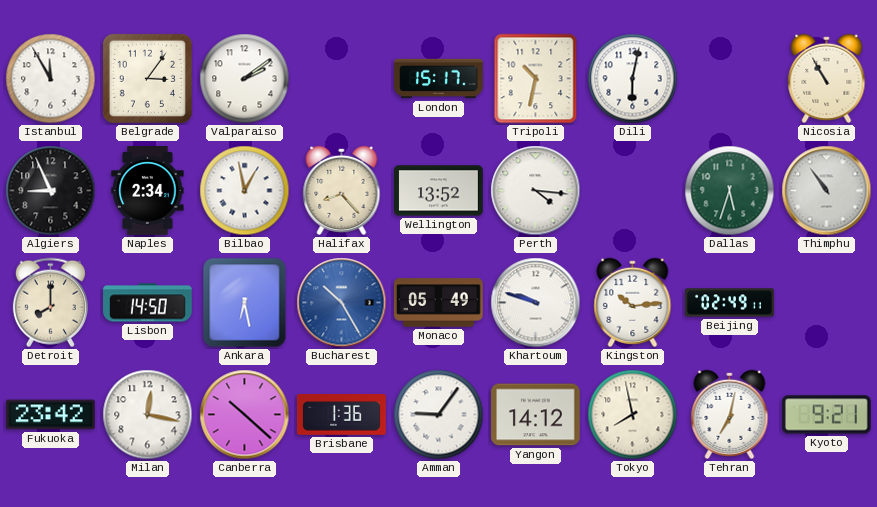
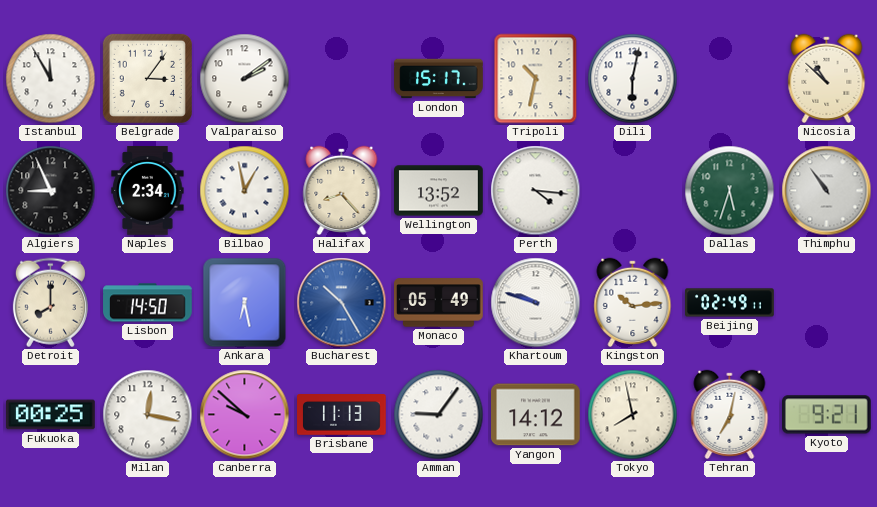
Nicosia: 10:55 -> 10:52
Fukuoka: 23:42 -> 00:25
Canberra: 10:22 -> 9:52
Brisbane: 1:36 -> 11:13
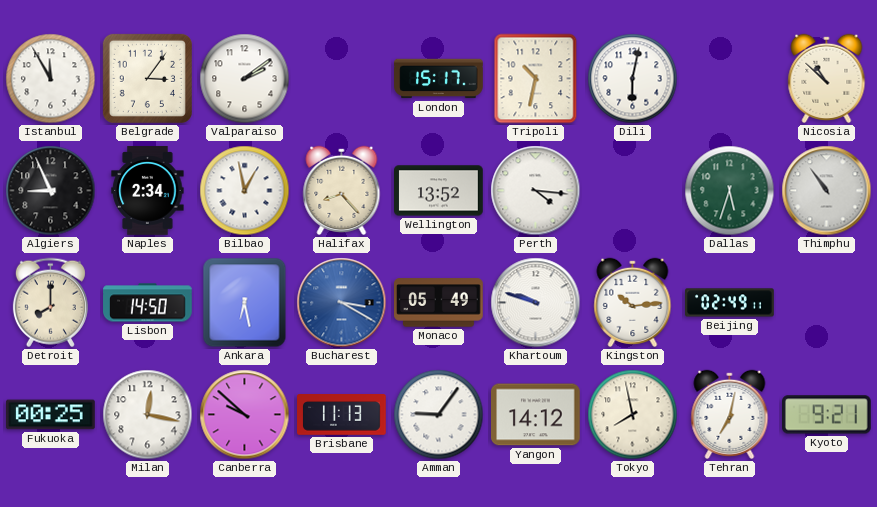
Bucharest: 10:25 -> 3:20
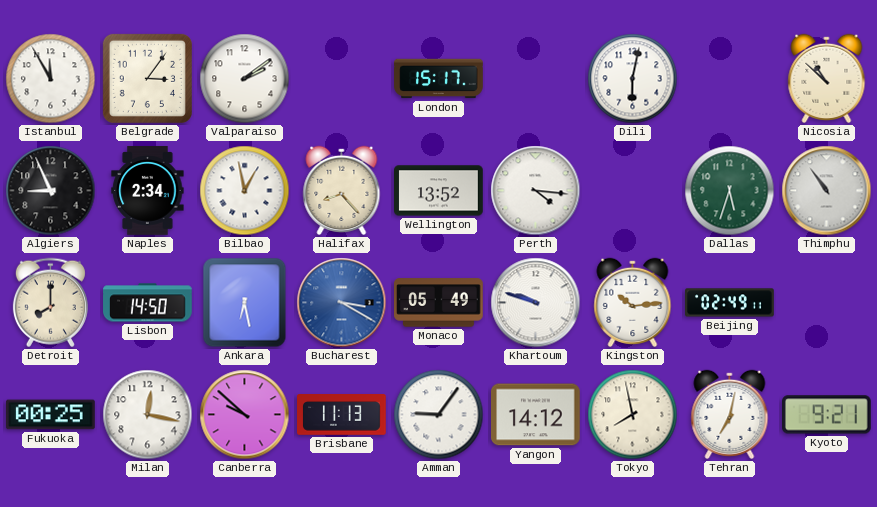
Tripoli: 10:32 -> none
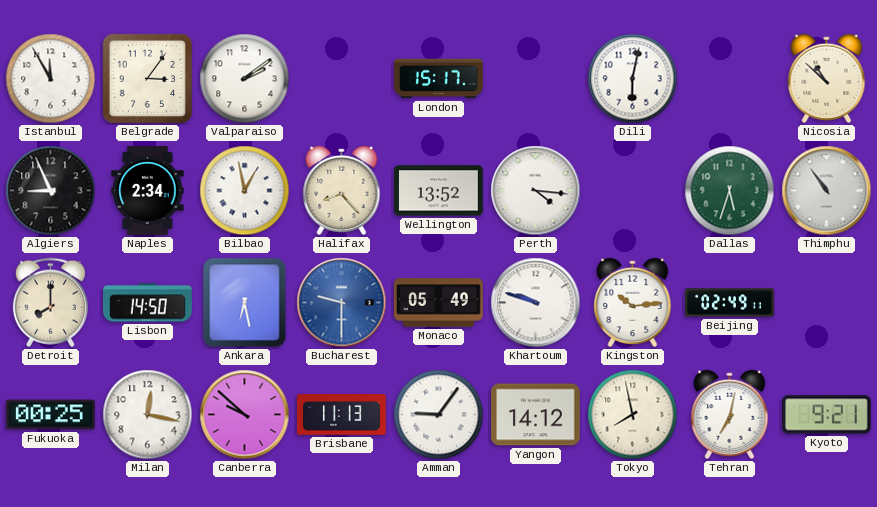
Bucharest: 3:20 -> 9:30
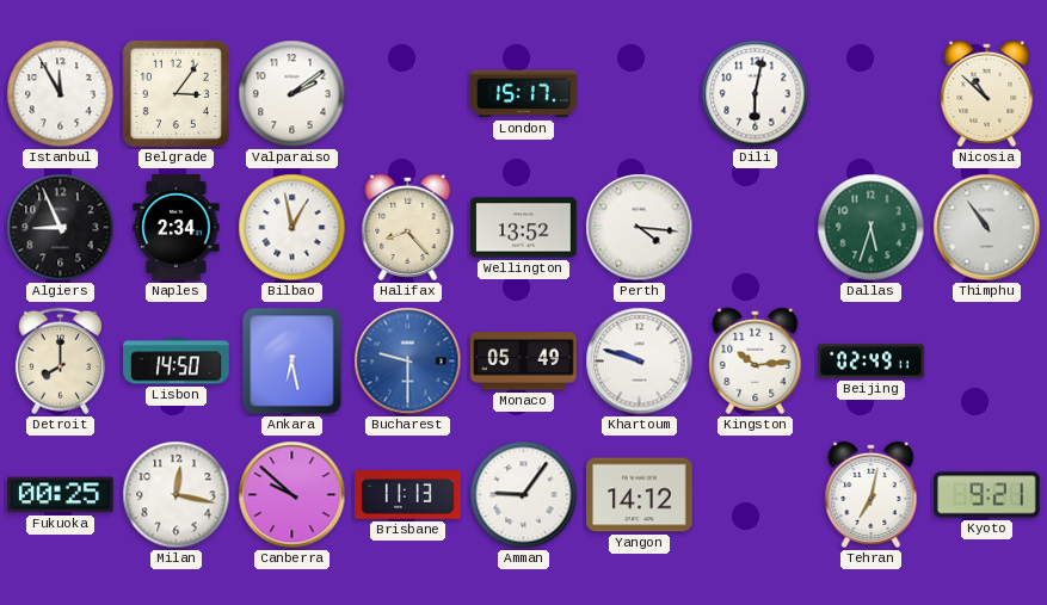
Tokyo: 7:58 -> none
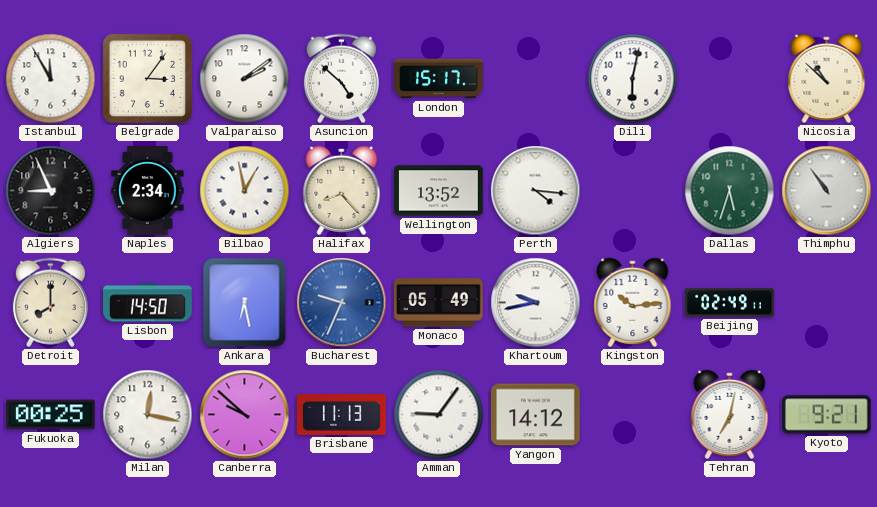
Asuncion: none -> 4:52
Bucharest: 9:30 -> 9:34
Khartoum: 9:48 -> 9:43
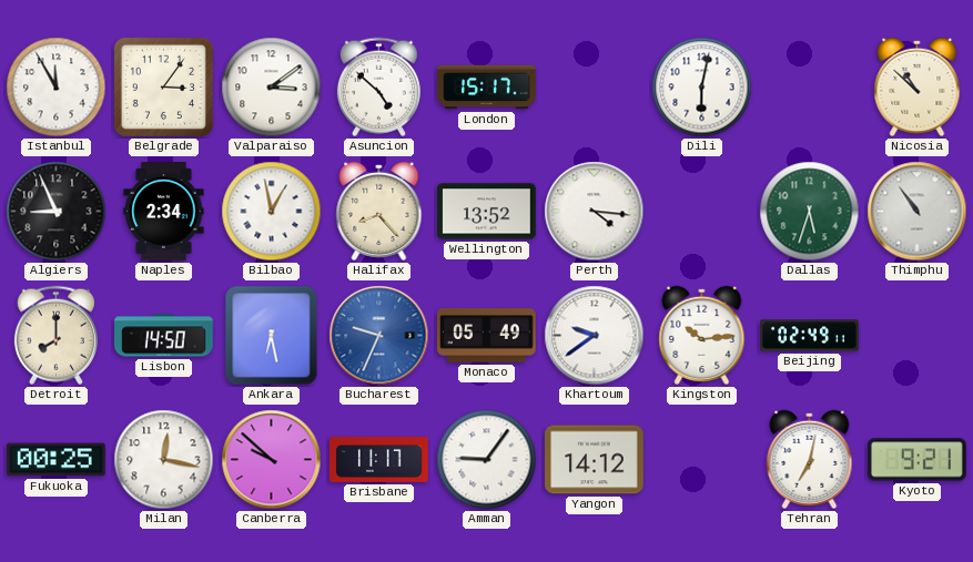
Valparaiso: 2:09 -> 3:09
Khartoum: 9:43 -> 9:39
Brisbane: 11:13 -> 11:17
